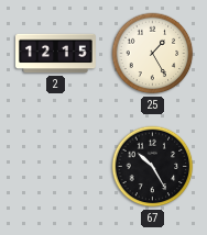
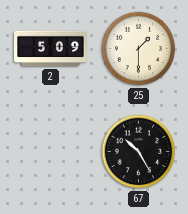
2: 12:15 -> 5:09
25: 1:25 -> 1:30
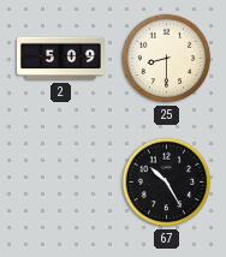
25: 1:30 -> 8:30
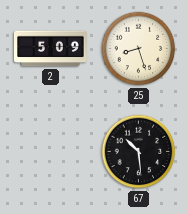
25: 8:30 -> 8:27
67: 10:25 -> 10:29
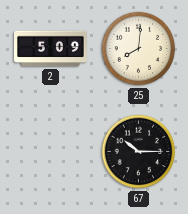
25: 8:27 -> 8:01
67: 10:29 -> 10:15
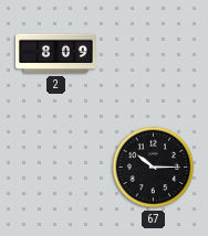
2: 5:09 -> 8:09
25: 8:01 -> none
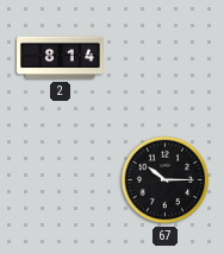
2: 8:09 -> 8:14
